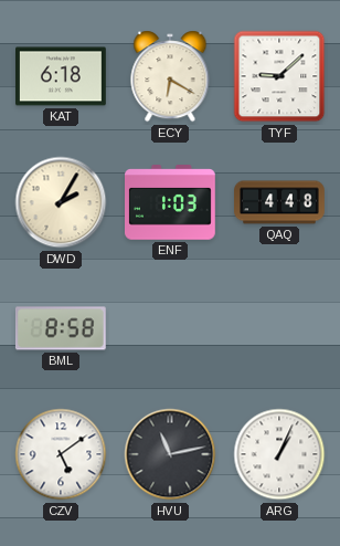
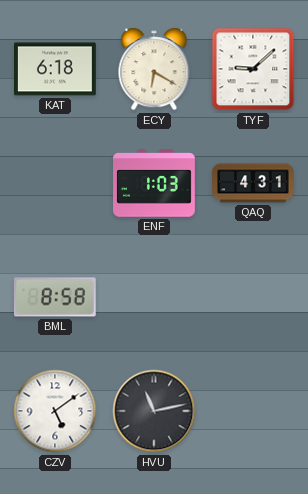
DWD: 2:05 -> none
QAQ: 4:48 -> 4:31
ARG: 1:04 -> none
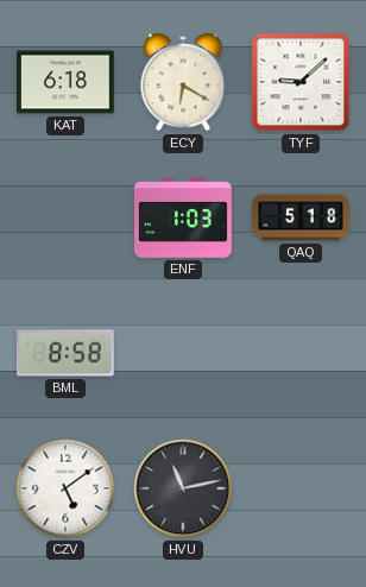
QAQ: 4:31 -> 5:18
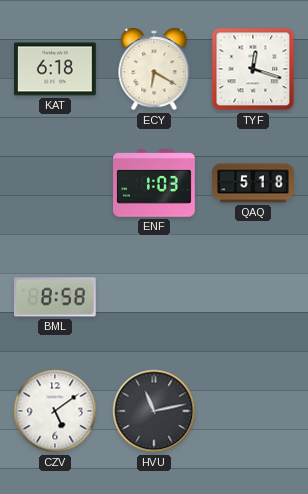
TYF: 9:08 -> 12:18
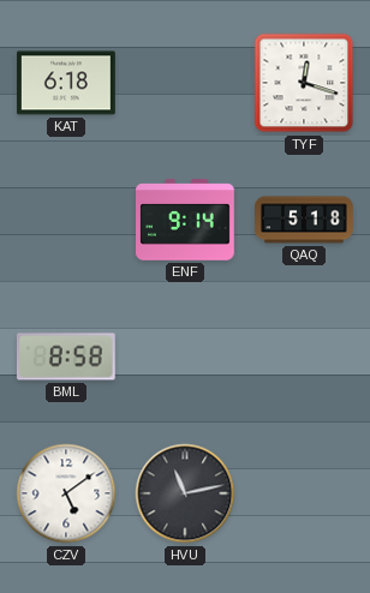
ECY: 6:20 -> none
ENF: 1:03 -> 9:14
